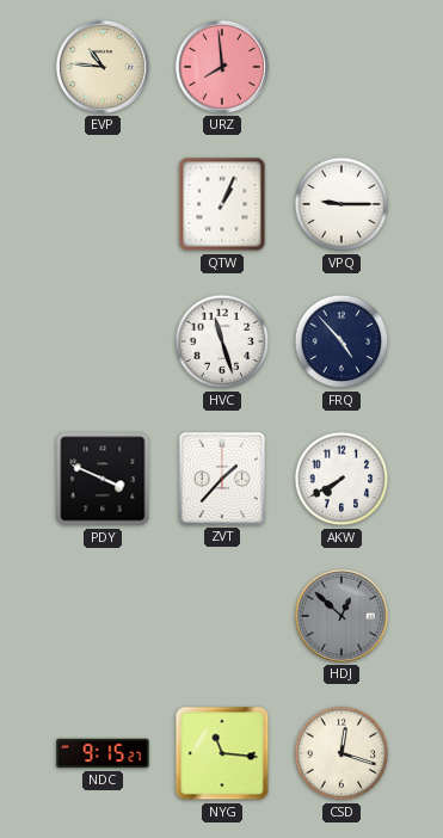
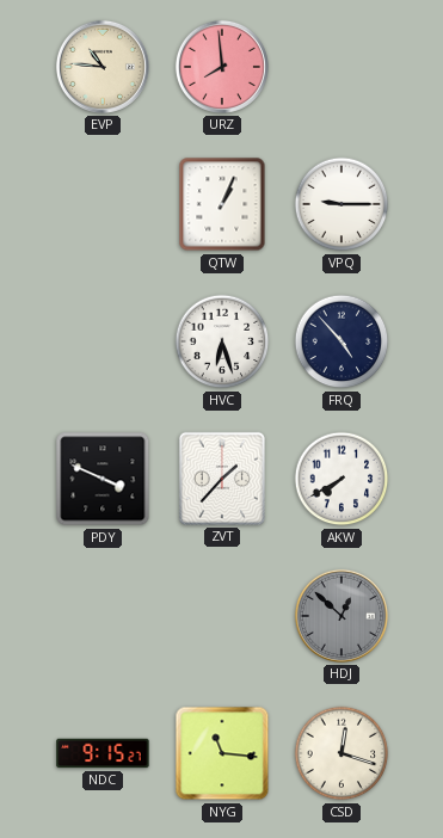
HVC: 11:27 -> 6:27
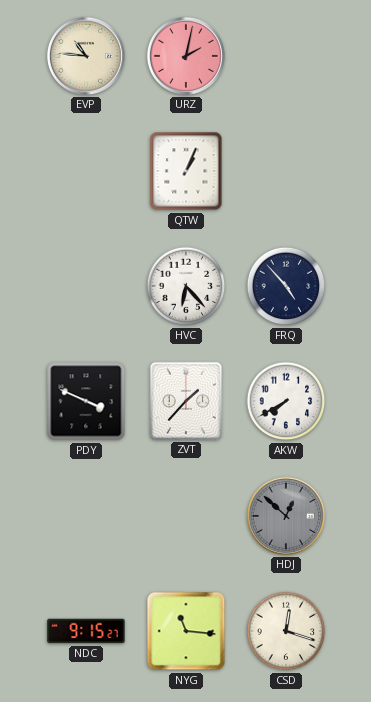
URZ: 7:59 -> 2:02
VPQ: 9:15 -> none
HVC: 6:27 -> 6:23
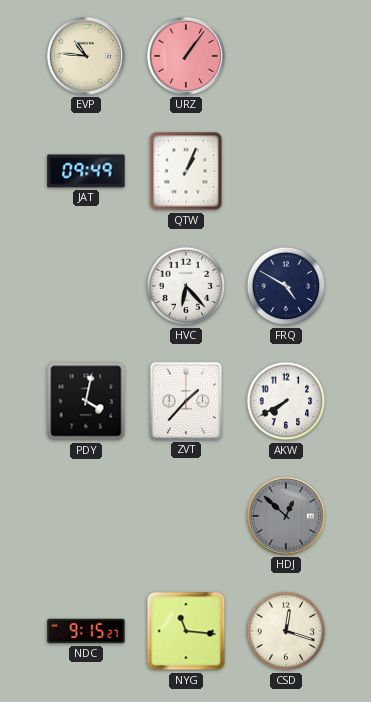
URZ: 2:02 -> 1:06
JAT: none -> 09:49
FRQ: 4:53 -> 4:50
PDY: 3:49 -> 4:02
